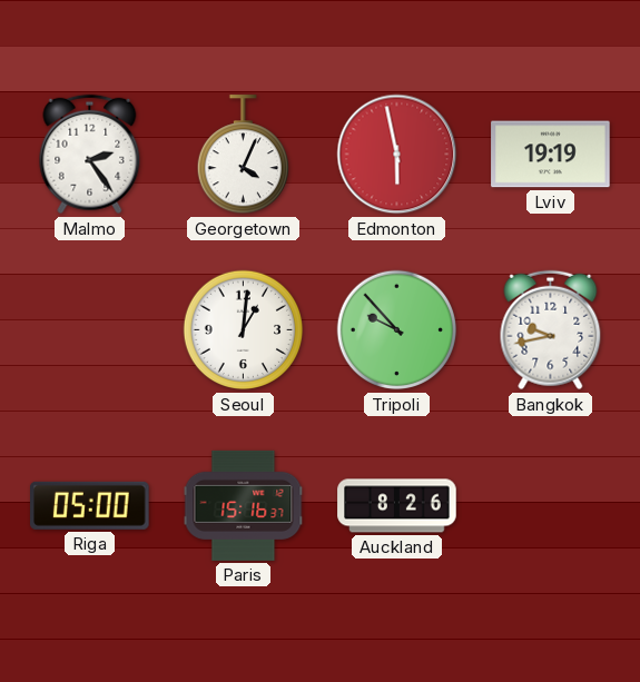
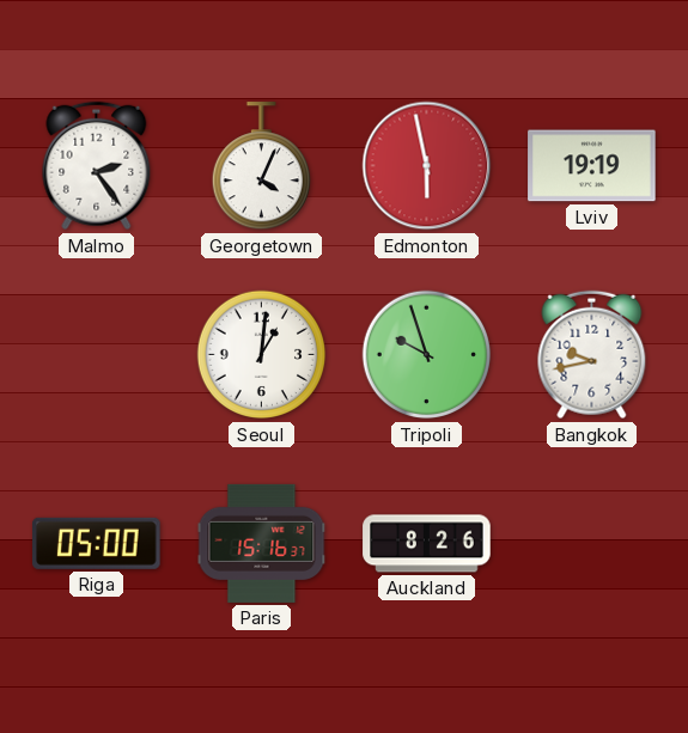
Tripoli: 9:53 -> 9:57
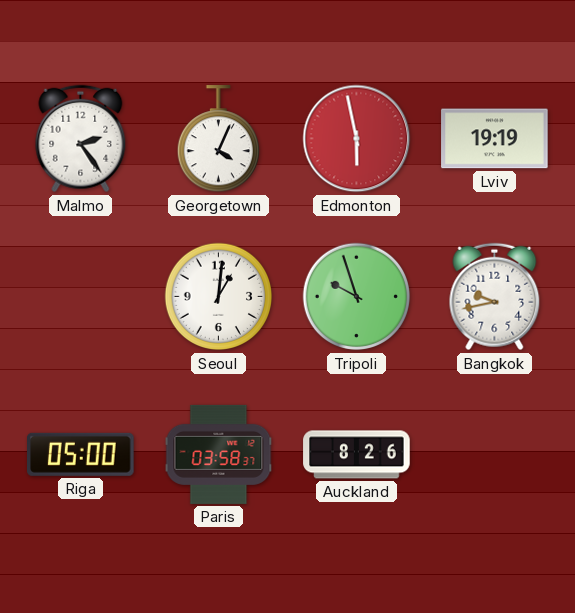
Paris: 15:16 -> 03:58
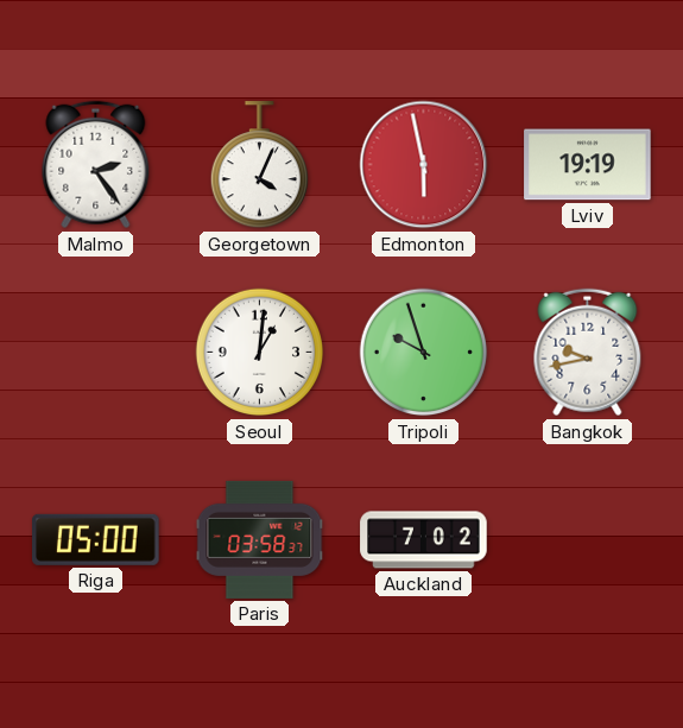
Auckland: 8:26 -> 7:02
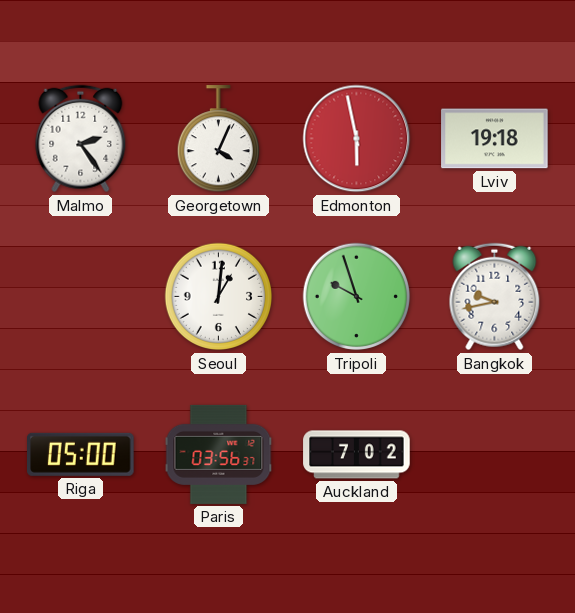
Lviv: 19:19 -> 19:18
Paris: 03:58 -> 03:56
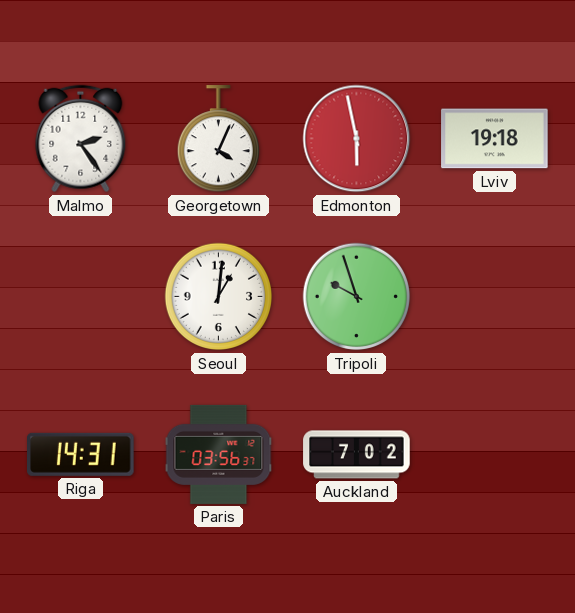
Bangkok: 9:43 -> none
Riga: 05:00 -> 14:31
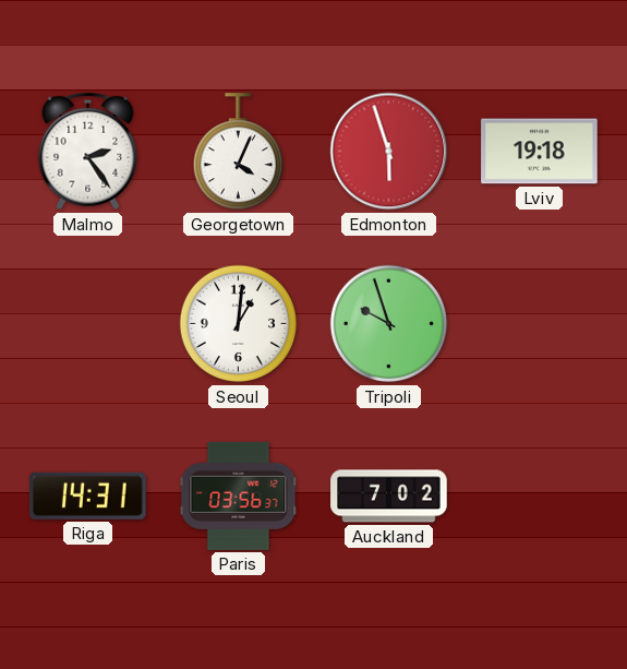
Edmonton: 5:58 -> 5:57
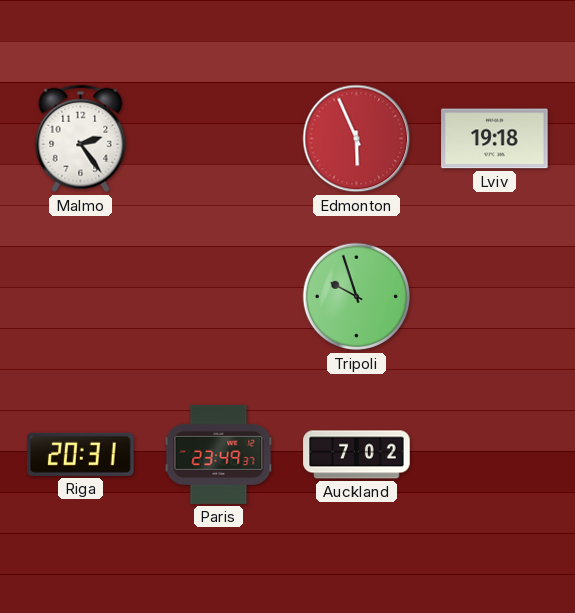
Georgetown: 4:04 -> none
Edmonton: 5:57 -> 5:56
Seoul: 1:01 -> none
Riga: 14:31 -> 20:31
Paris: 03:56 -> 23:49
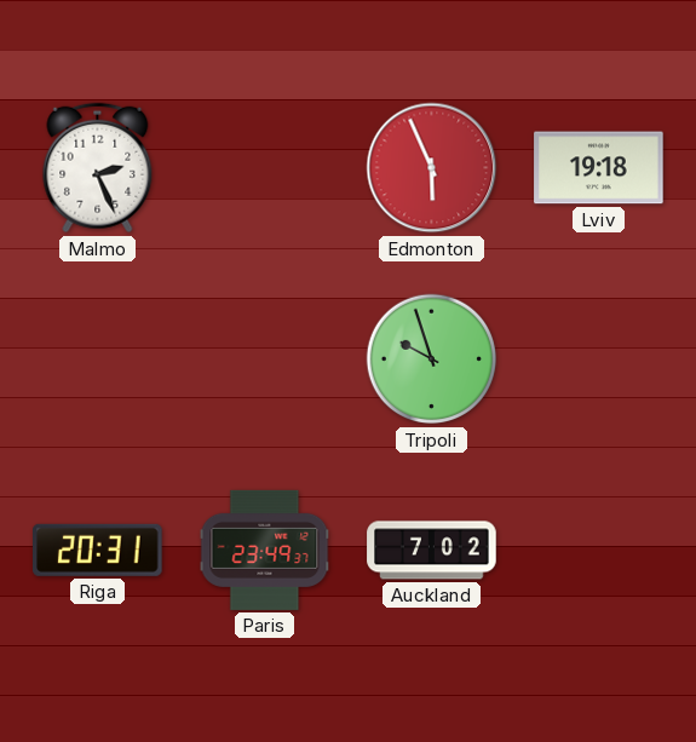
Malmo: 2:24 -> 2:26
